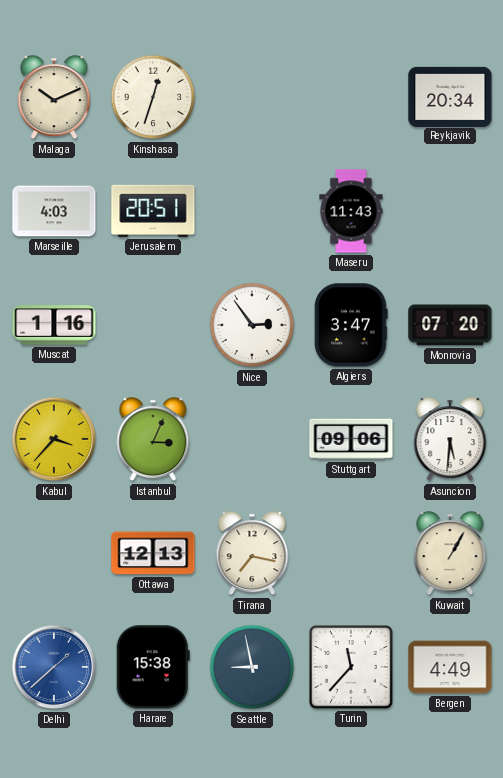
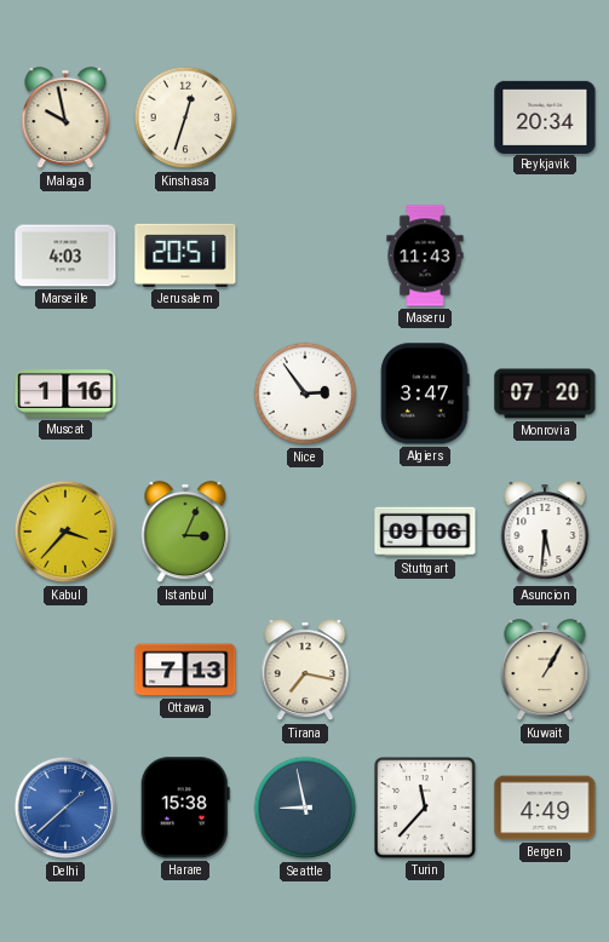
Malaga: 10:11 -> 9:58
Ottawa: 12:13 -> 7:13
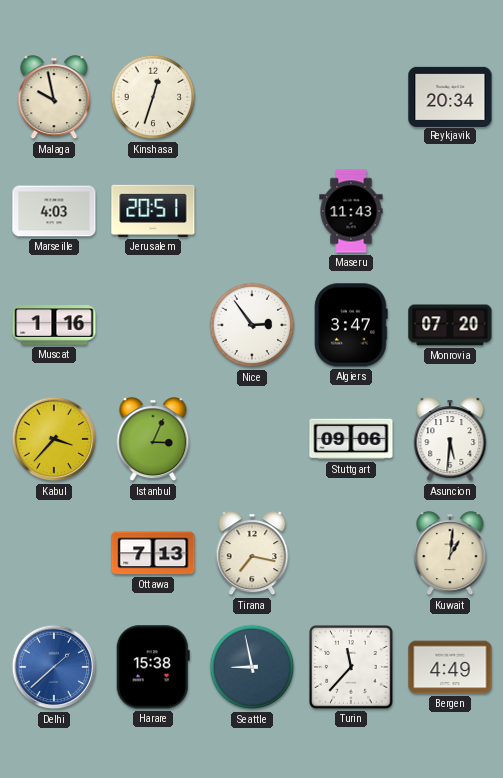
Kuwait: 1:05 -> 1:01
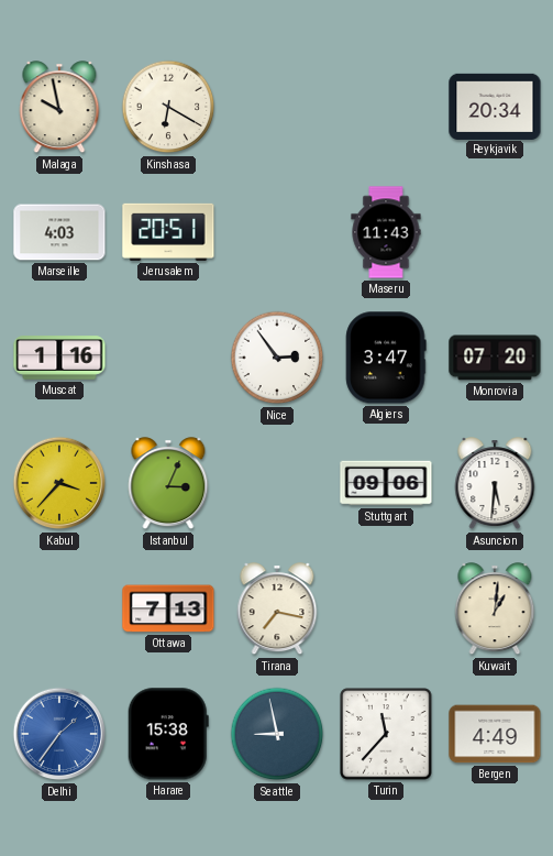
Kinshasa: 12:33 -> 6:20
Delhi: 1:38 -> 1:36
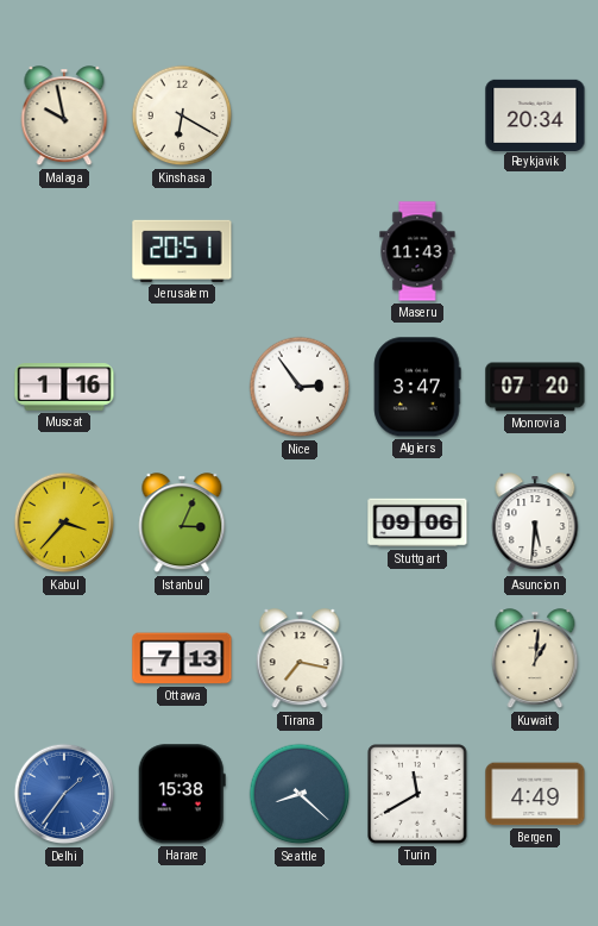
Marseille: 4:03 -> none
Seattle: 8:58 -> 8:22
Turin: 11:37 -> 11:40
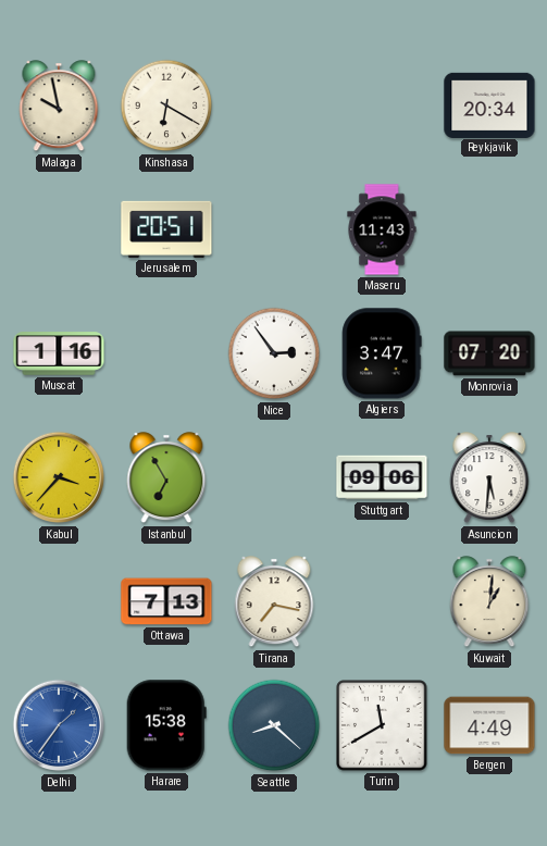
Istanbul: 3:04 -> 6:55
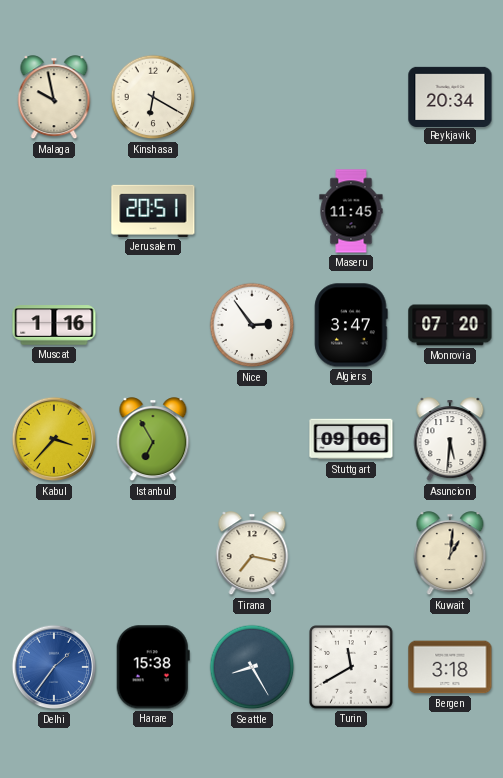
Maseru: 11:43 -> 11:45
Ottawa: 7:13 -> none
Seattle: 8:22 -> 8:25
Bergen: 4:49 -> 3:18
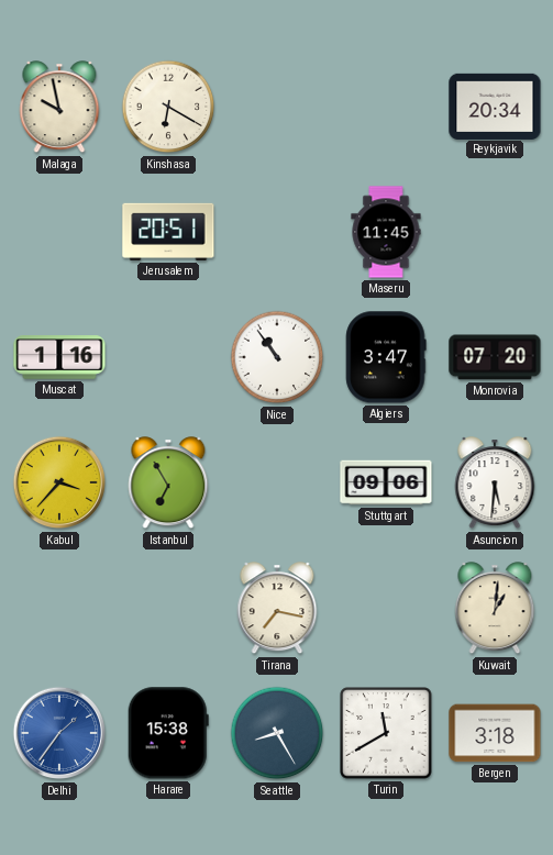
Nice: 2:54 -> 10:54
